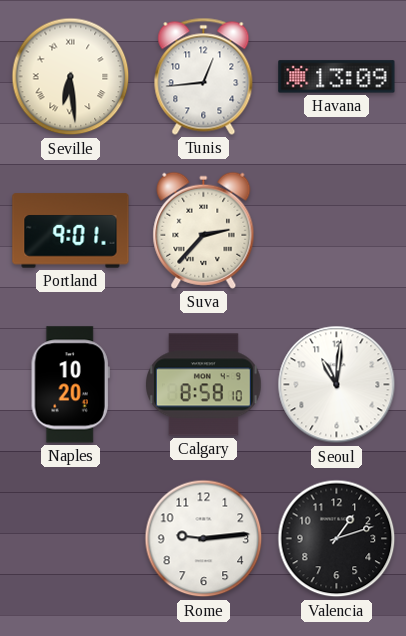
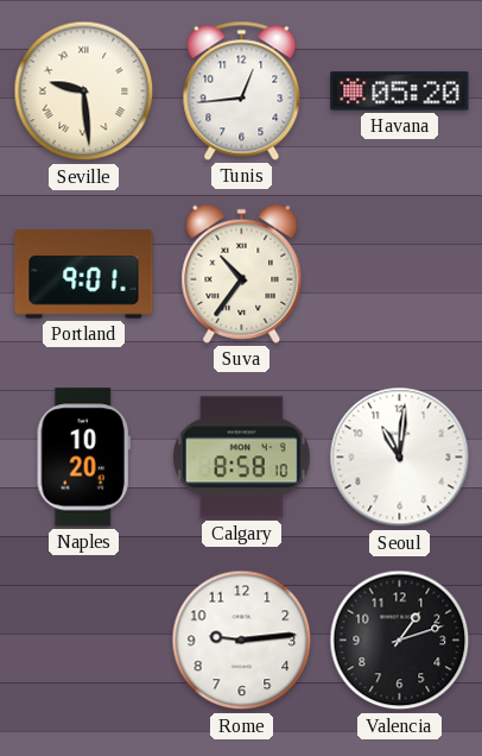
Seville: 6:29 -> 9:29
Havana: 13:09 -> 05:20
Suva: 2:37 -> 10:36
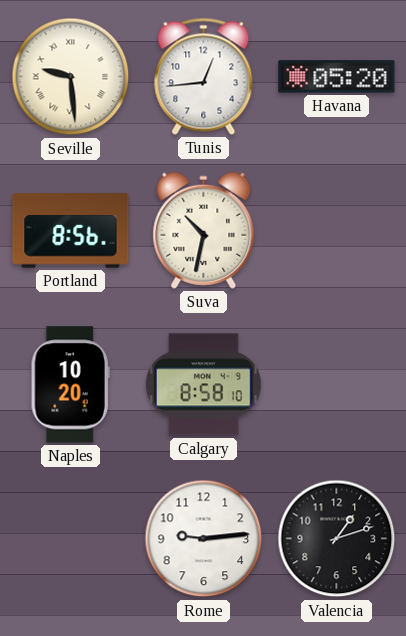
Portland: 9:01 -> 8:56
Suva: 10:36 -> 10:32
Seoul: 11:01 -> none
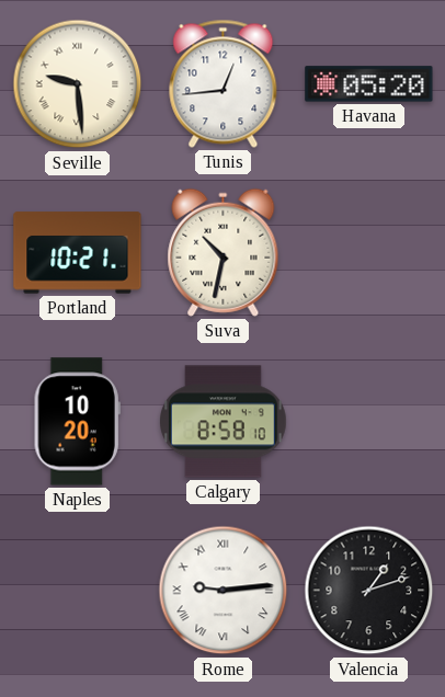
Portland: 8:56 -> 10:21
Rome numerals: Arabic -> Roman
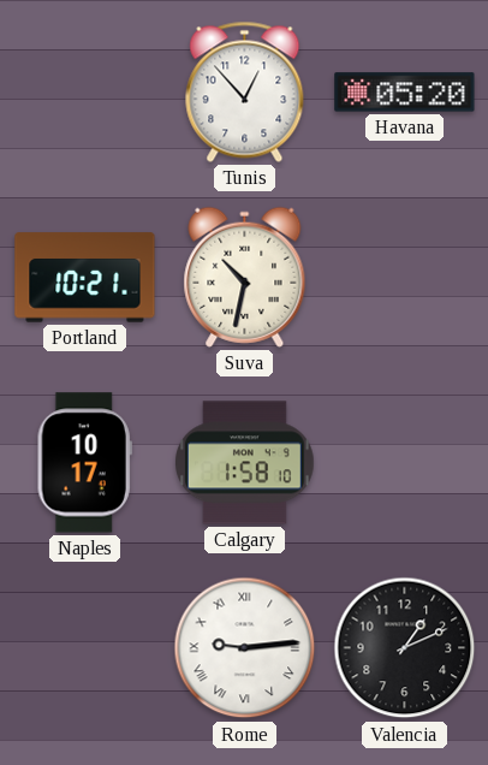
Seville: 9:29 -> none
Tunis: 12:44 -> 12:53
Naples: 10:20 -> 10:17
Calgary: 8:58 -> 1:58
Valencia: 1:12 -> 1:11
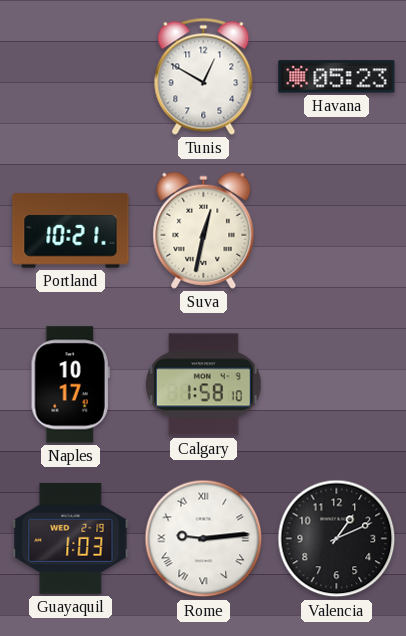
Tunis: 12:53 -> 12:50
Havana: 05:20 -> 05:23
Suva: 10:32 -> 12:32
Guayaquil: none -> 1:03
